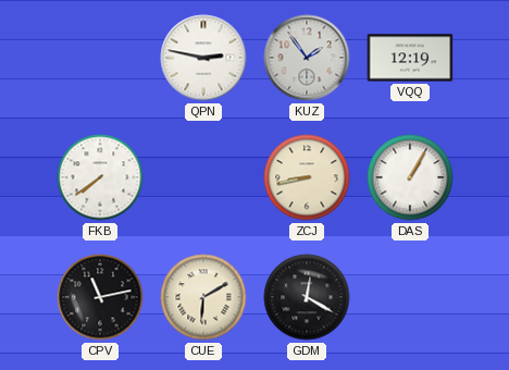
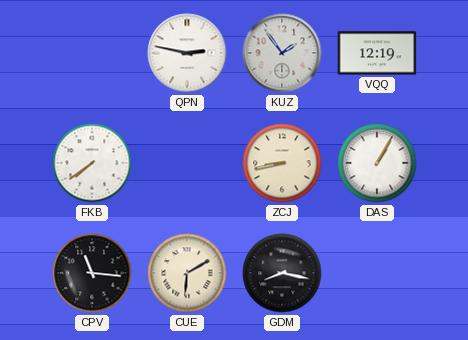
CPV: 11:13 -> 11:16
GDM: 12:20 -> 8:17
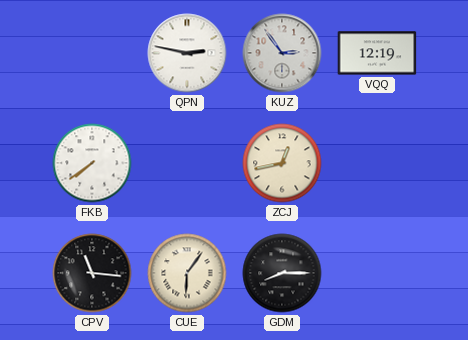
KUZ: 1:54 -> 2:54
ZCJ: 8:43 -> 12:43
DAS: 1:05 -> none
CUE: 6:10 -> 6:06
GDM: 8:17 -> 8:15
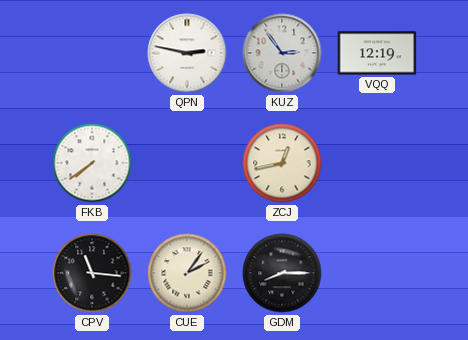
CUE: 6:06 -> 2:06
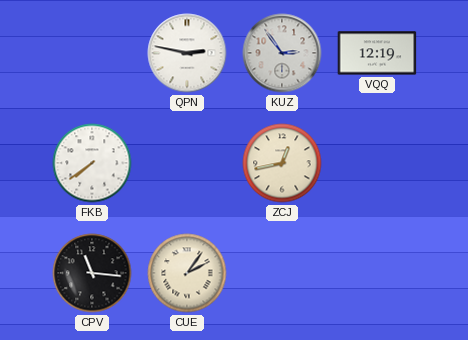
GDM: 8:15 -> none
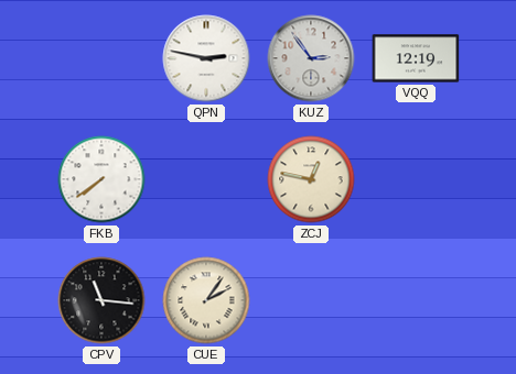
ZCJ: 12:43 -> 12:47
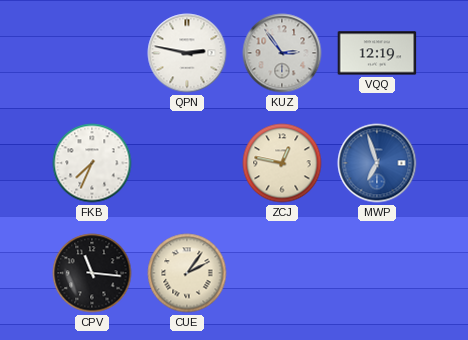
FKB: 7:39 -> 7:34
MWP: none -> 6:57
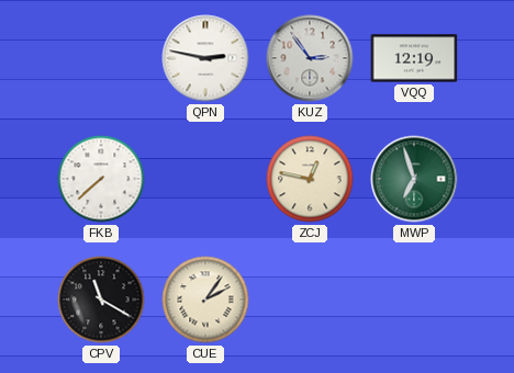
FKB: 7:34 -> 7:38
MWP dial: blue -> green
CPV: 11:16 -> 11:20
